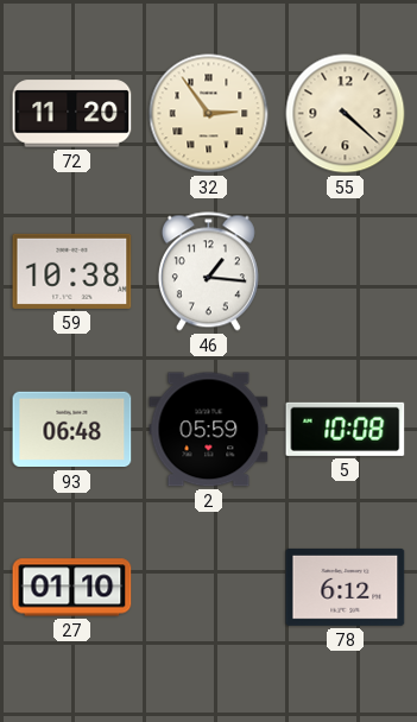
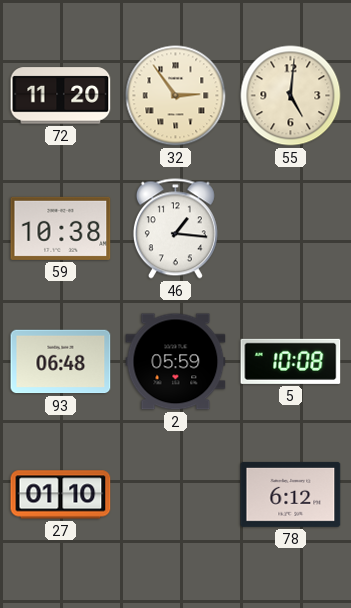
55: 4:22 -> 5:01
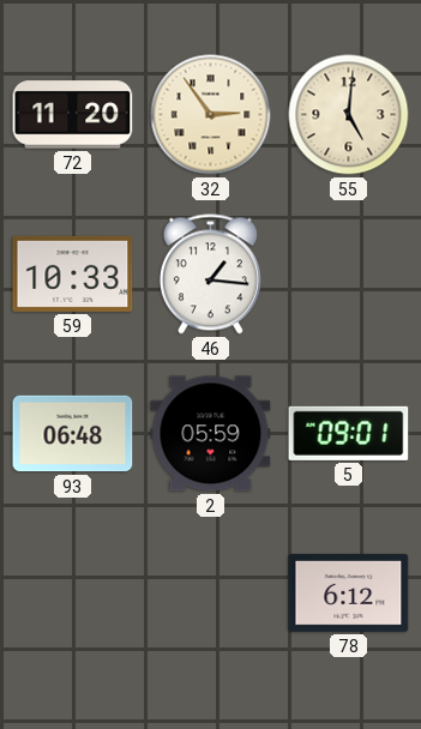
59: 10:38 -> 10:33
5: 10:08 -> 09:01
27: 01:10 -> none
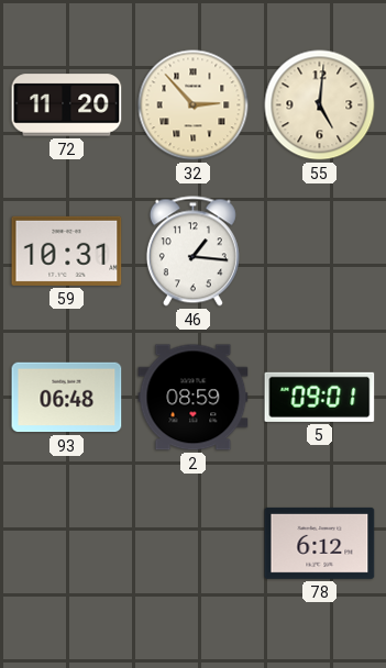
32: 2:54 -> 2:53
59: 10:33 -> 10:31
2: 05:59 -> 08:59
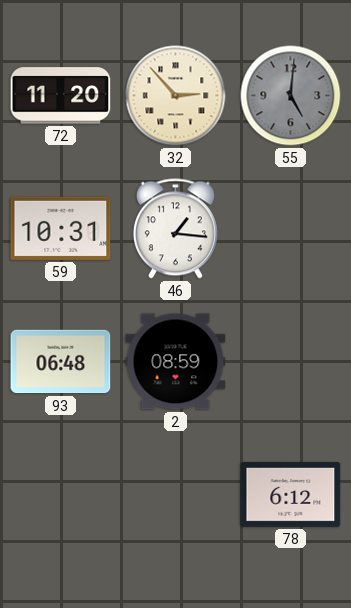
55 dial: cream -> grey
5: 09:01 -> none
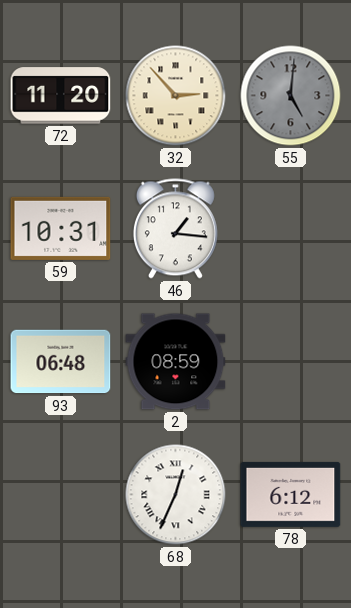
68: none -> 12:34
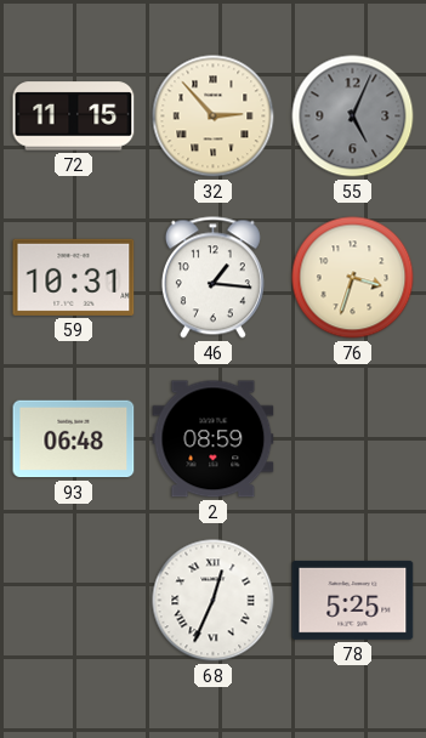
72: 11:20 -> 11:15
55: 5:01 -> 5:04
76: none -> 3:33
78: 6:12 -> 5:25
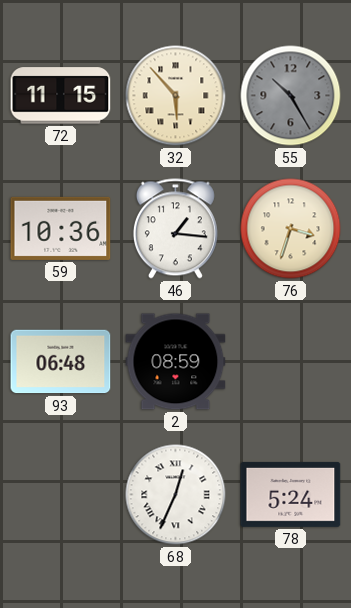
32: 2:53 -> 5:53
55: 5:04 -> 10:25
59: 10:31 -> 10:36
78: 5:25 -> 5:24
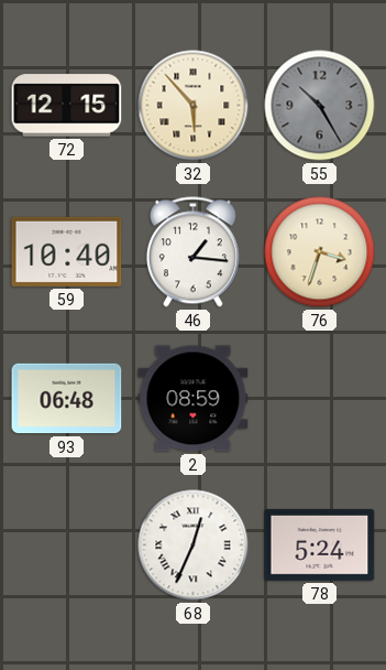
72: 11:15 -> 12:15
59: 10:36 -> 10:40
